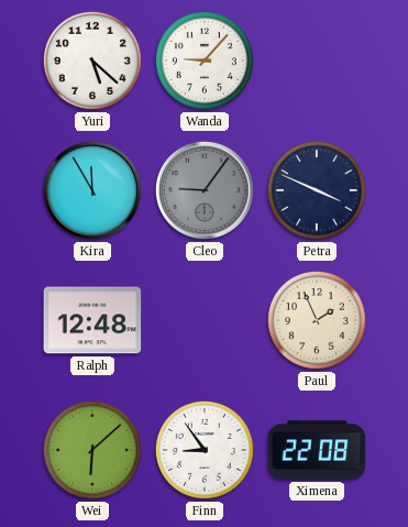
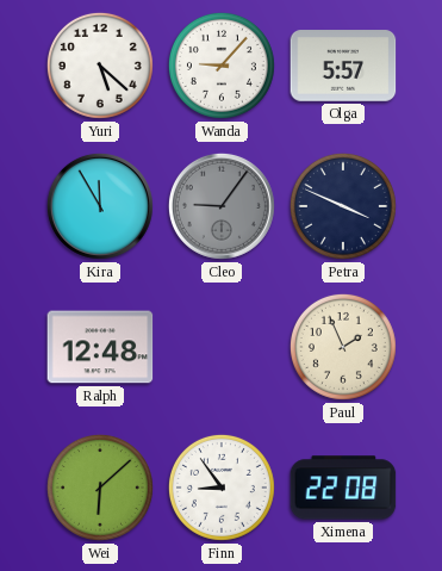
Olga: none -> 5:57
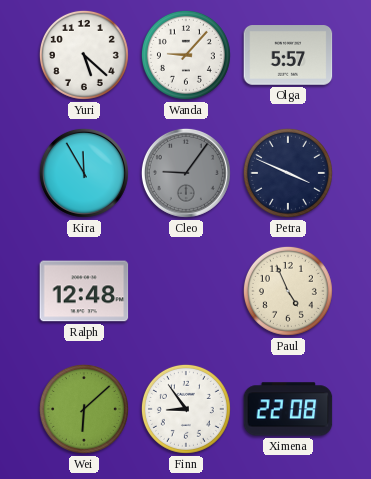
Paul: 1:56 -> 4:56
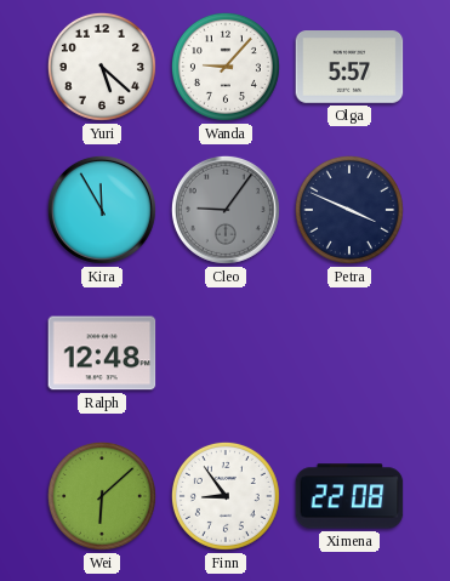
Paul: 4:56 -> none
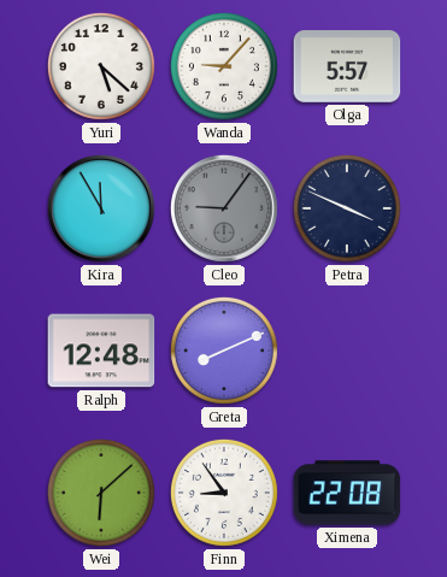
Greta: none -> 8:11
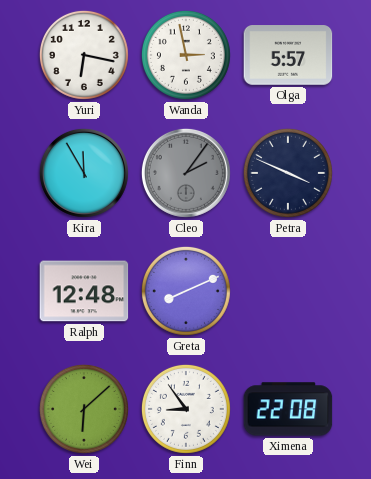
Yuri: 5:22 -> 6:17
Wanda: 9:07 -> 2:58
Cleo: 9:06 -> 2:06
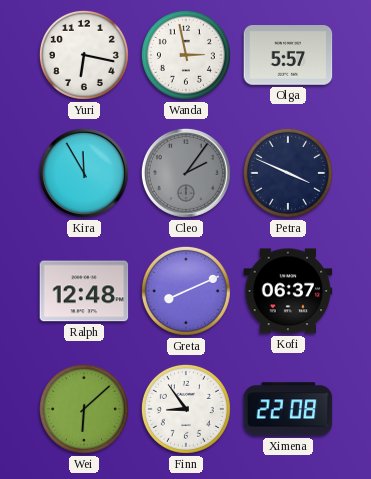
Kofi: none -> 06:37
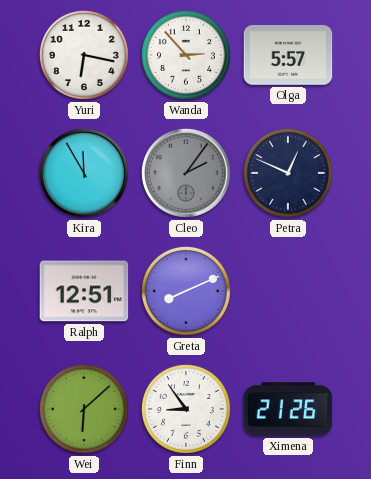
Wanda: 2:58 -> 2:53
Petra: 3:49 -> 12:49
Ralph: 12:48 -> 12:51
Kofi: 06:37 -> none
Ximena: 22:08 -> 21:26
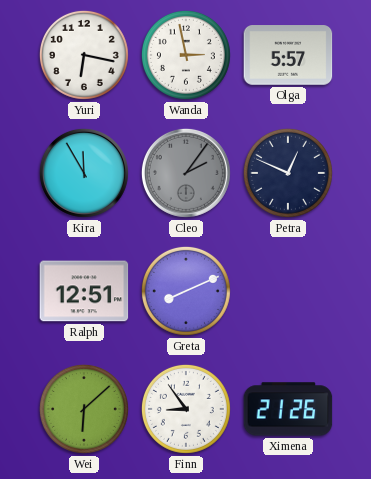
Wanda: 2:53 -> 2:58
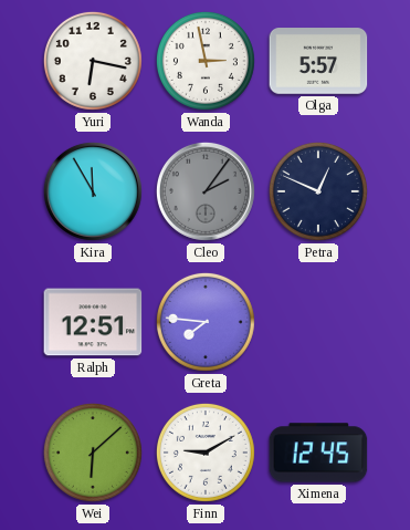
Greta: 8:11 -> 7:46
Finn: 8:54 -> 9:10
Ximena: 21:26 -> 12:45
